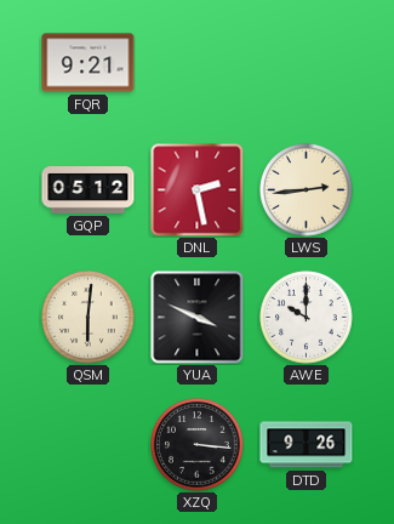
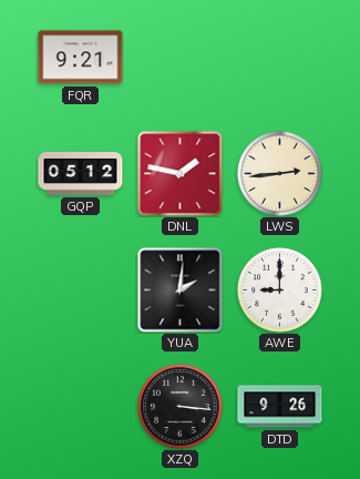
DNL: 2:28 -> 1:47
QSM: 6:01 -> none
YUA: 3:49 -> 2:01
AWE: 10:00 -> 9:00
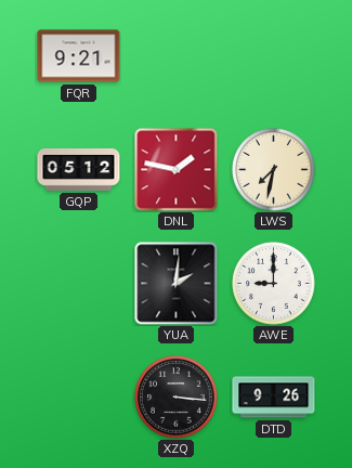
LWS: 2:44 -> 7:32
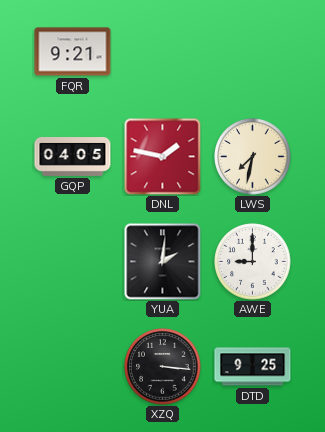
GQP: 05:12 -> 04:05
DTD: 9:26 -> 9:25
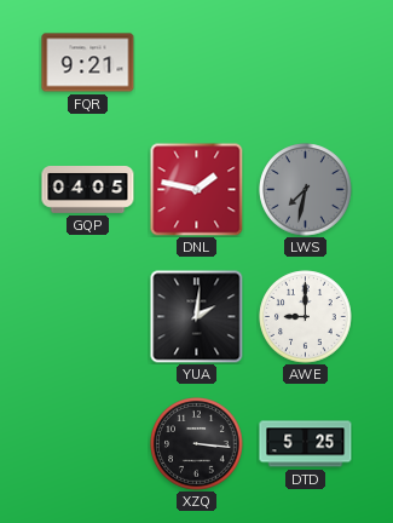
LWS dial: cream -> grey
DTD: 9:25 -> 5:25
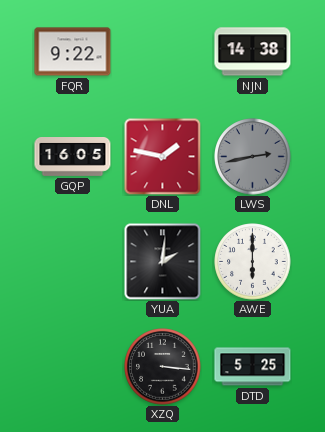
FQR: 9:21 -> 9:22
NJN: none -> 14:38
GQP: 04:05 -> 16:05
LWS: 7:32 -> 2:43
AWE: 9:00 -> 6:00
